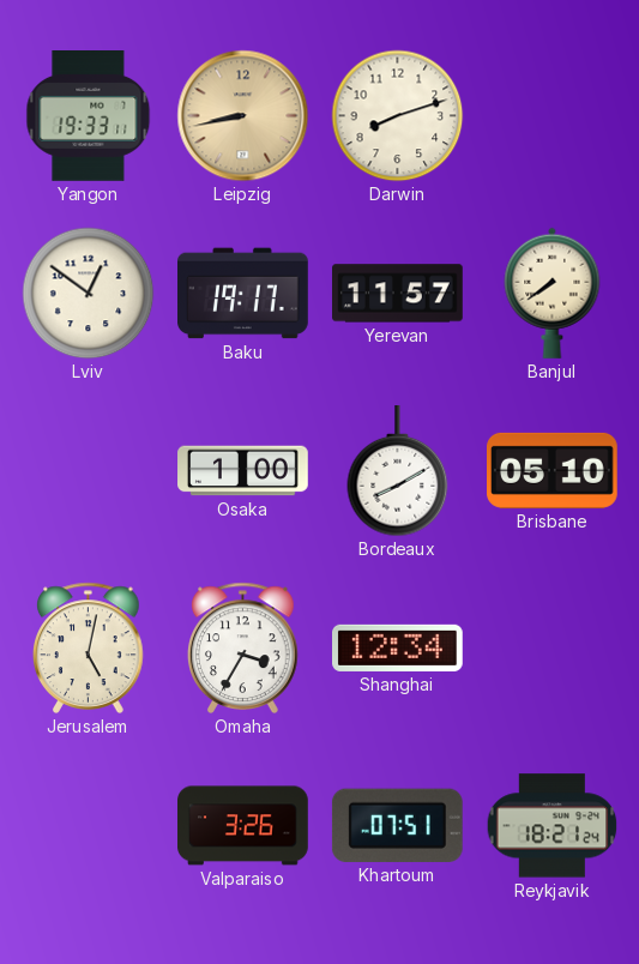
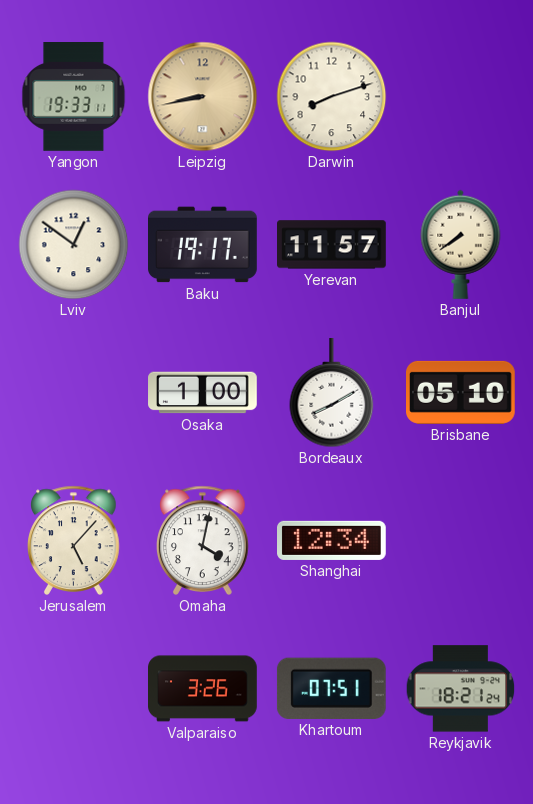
Jerusalem: 5:02 -> 5:07
Omaha: 3:35 -> 4:02
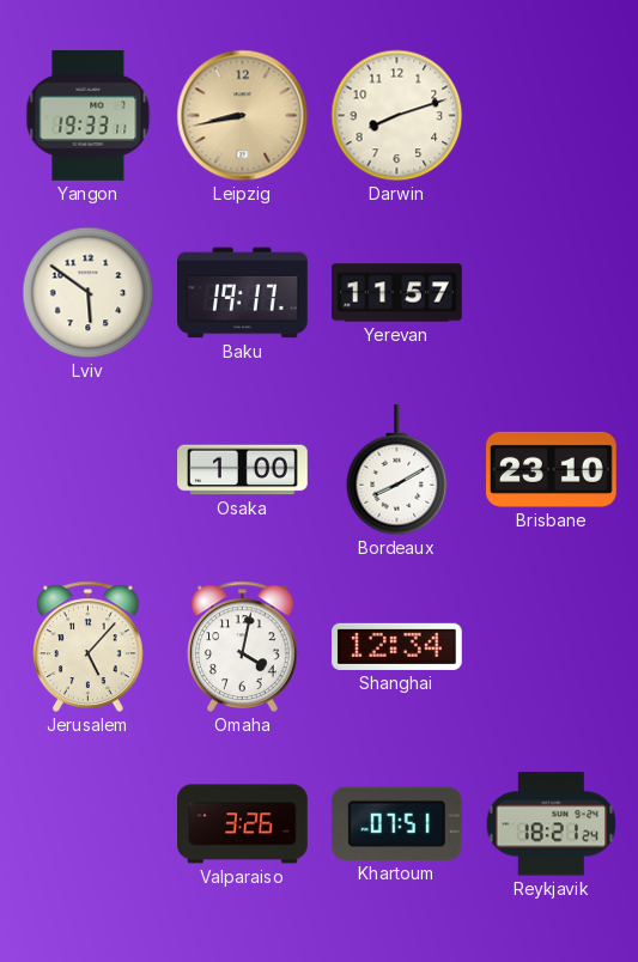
Lviv: 12:51 -> 5:51
Banjul: 7:39 -> none
Brisbane: 05:10 -> 23:10
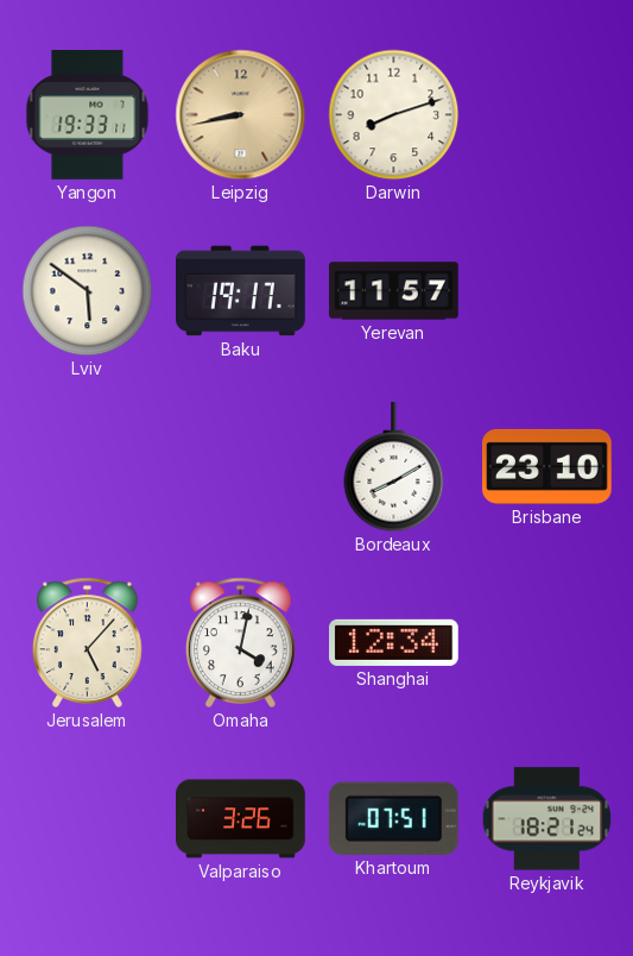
Osaka: 1:00 -> none
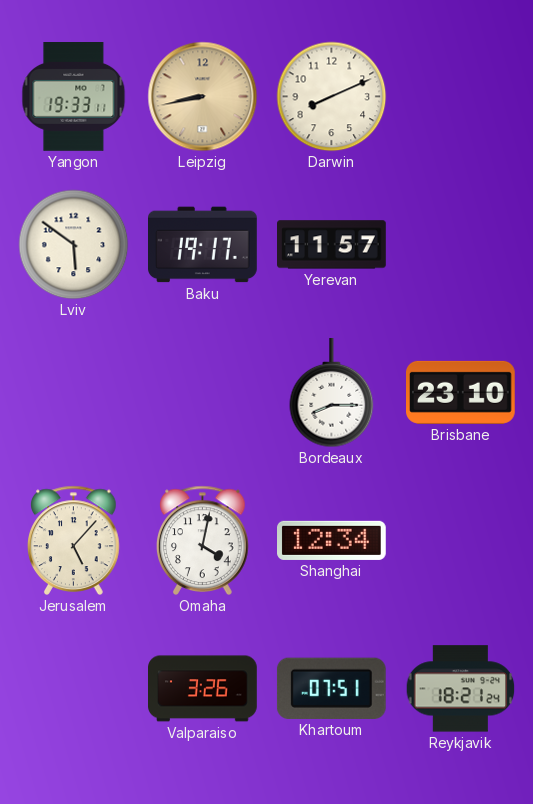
Darwin: 8:12 -> 8:11
Bordeaux: 8:10 -> 8:15
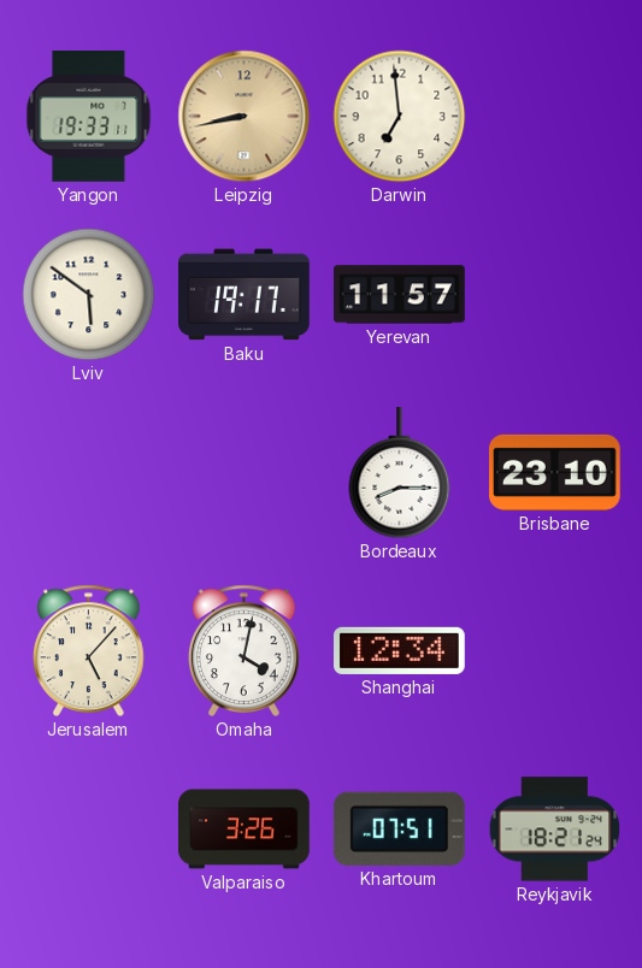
Darwin: 8:11 -> 6:59
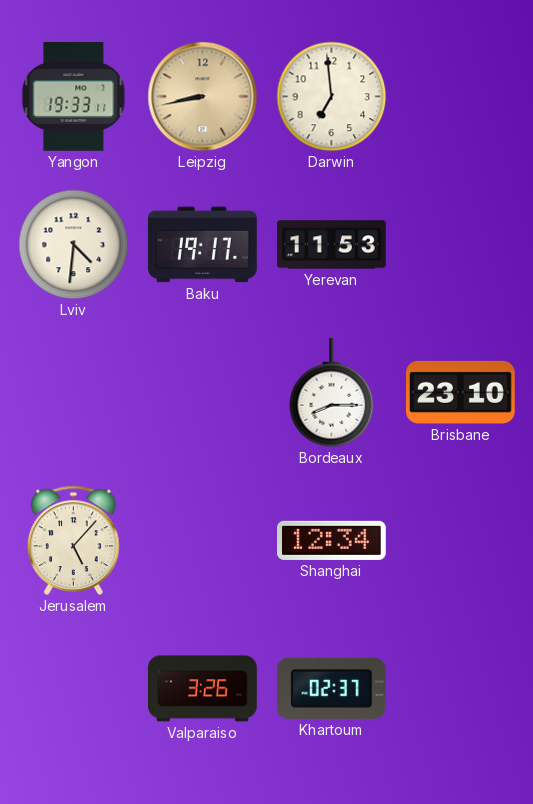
Lviv: 5:51 -> 4:31
Yerevan: 11:57 -> 11:53
Omaha: 4:02 -> none
Khartoum: 07:51 -> 02:37
Reykjavik: 18:21 -> none
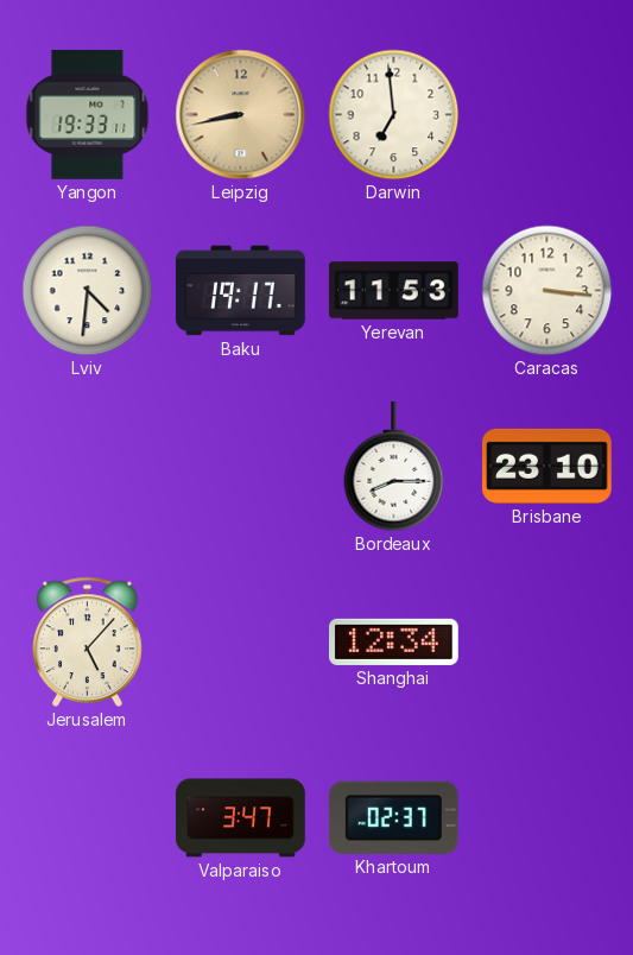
Caracas: none -> 3:16
Valparaiso: 3:26 -> 3:47
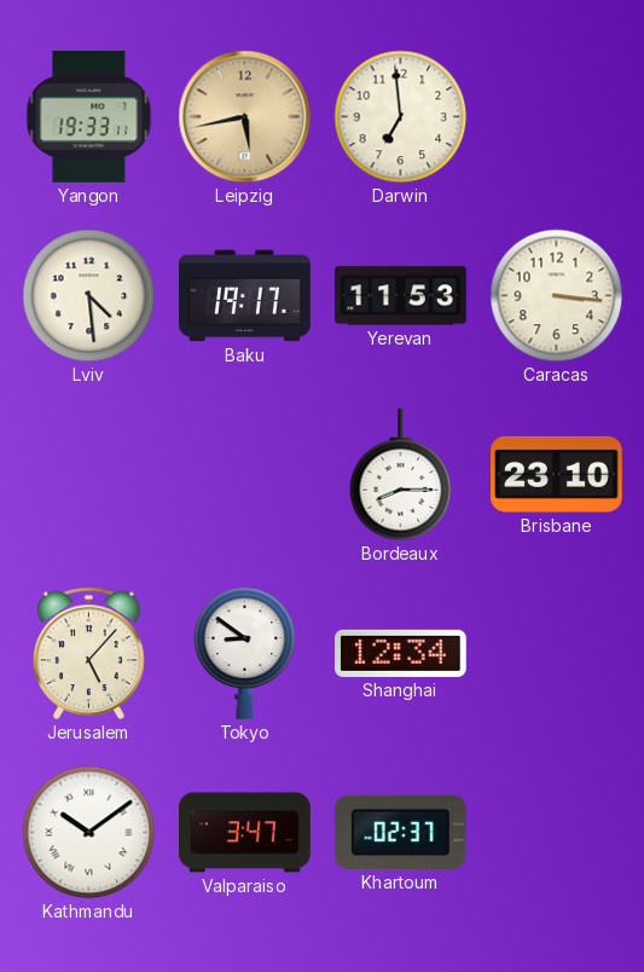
Leipzig: 8:43 -> 5:43
Lviv: 4:31 -> 4:29
Tokyo: none -> 8:51
Kathmandu: none -> 10:09
